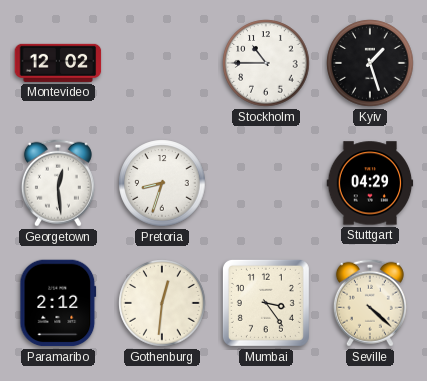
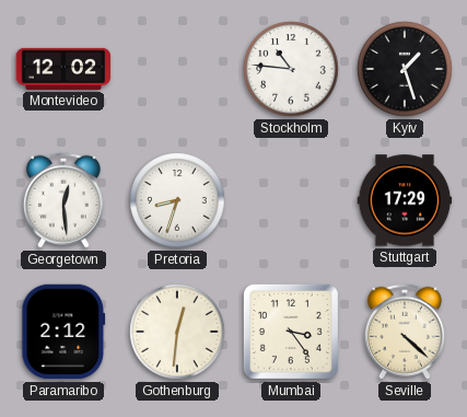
Stockholm: 10:45 -> 10:46
Stuttgart: 04:29 -> 17:29
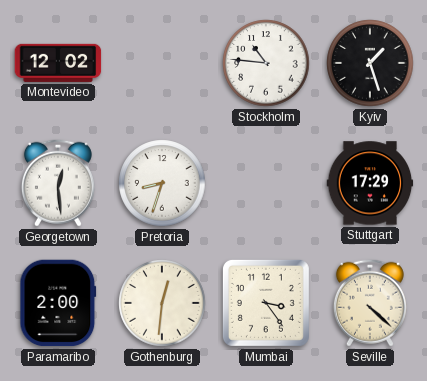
Paramaribo: 2:12 -> 2:00
